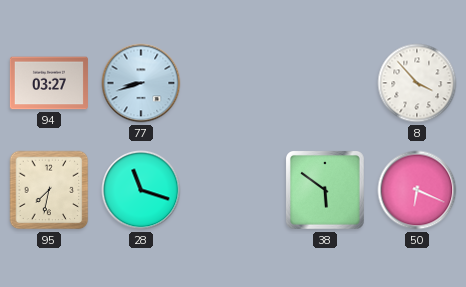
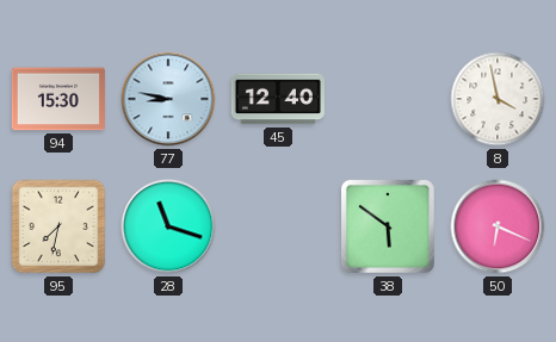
94: 03:27 -> 15:30
77: 8:42 -> 8:47
45: none -> 12:40
8: 3:53 -> 3:58
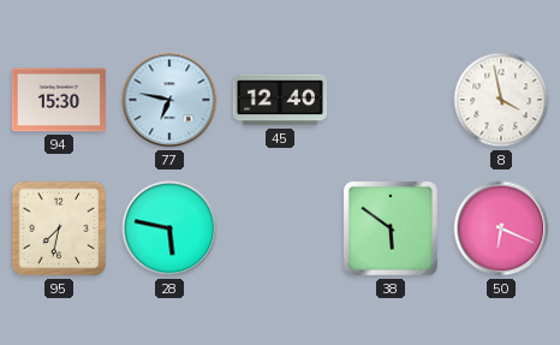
77: 8:47 -> 6:47
28: 11:18 -> 5:47
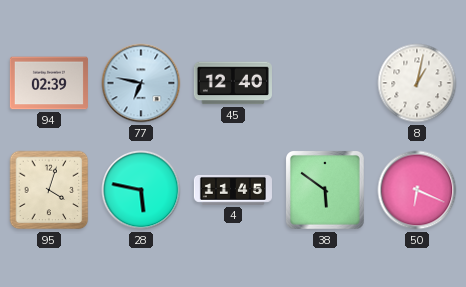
94: 15:30 -> 02:39
8: 3:58 -> 1:02
95: 7:32 -> 4:03
4: none -> 11:45
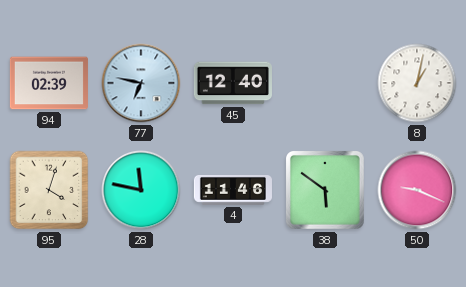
28: 5:47 -> 11:47
4: 11:45 -> 11:46
50: 6:19 -> 9:19
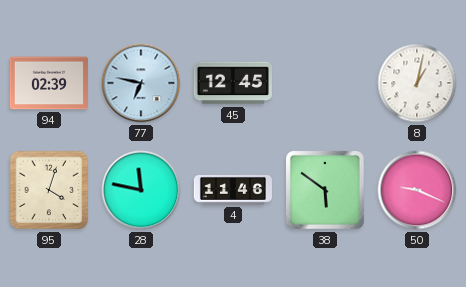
45: 12:40 -> 12:45
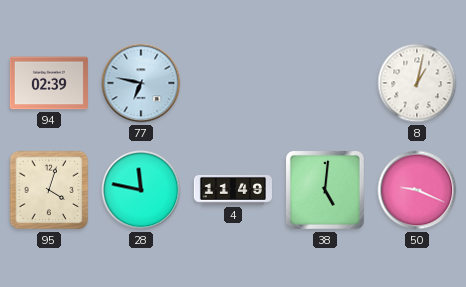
45: 12:45 -> none
4: 11:46 -> 11:49
38: 5:51 -> 5:01
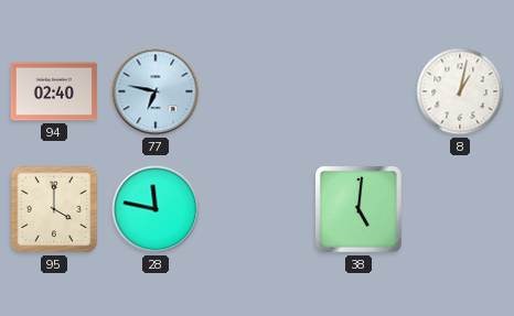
94: 02:39 -> 02:40
95: 4:03 -> 4:00
4: 11:49 -> none
50: 9:19 -> none
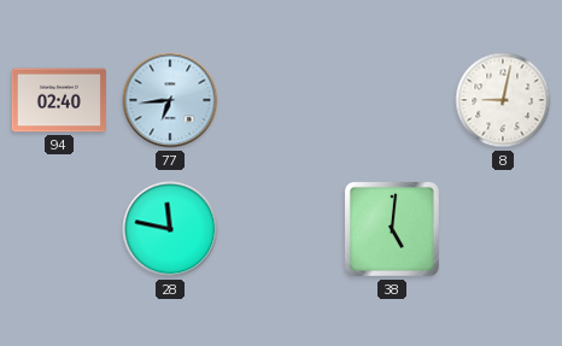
77: 6:47 -> 6:44
8: 1:02 -> 9:02
95: 4:00 -> none
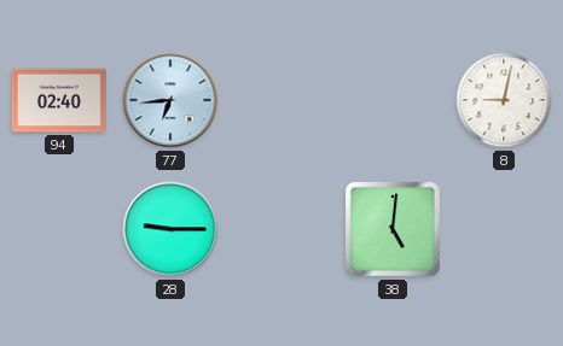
28: 11:47 -> 9:15
